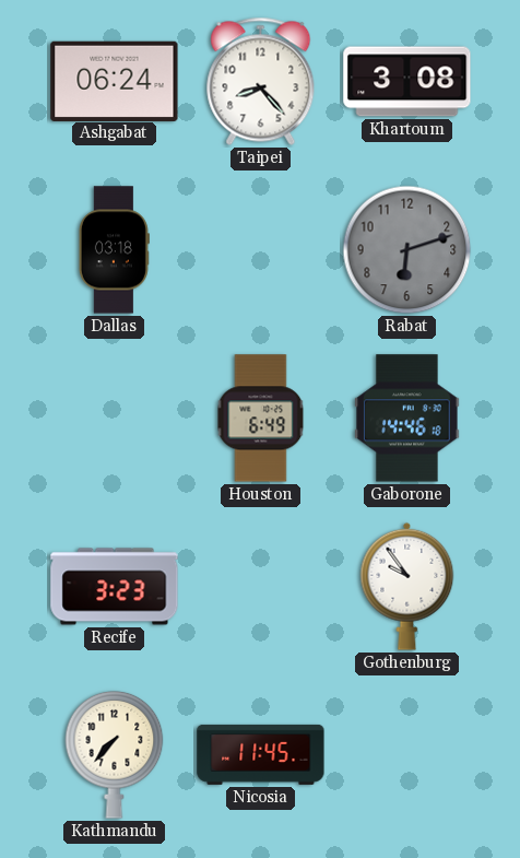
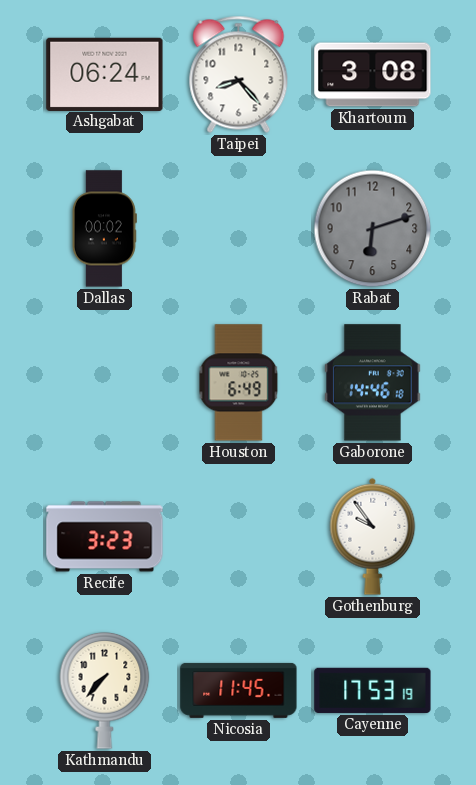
Dallas: 03:18 -> 00:02
Cayenne: none -> 17:53
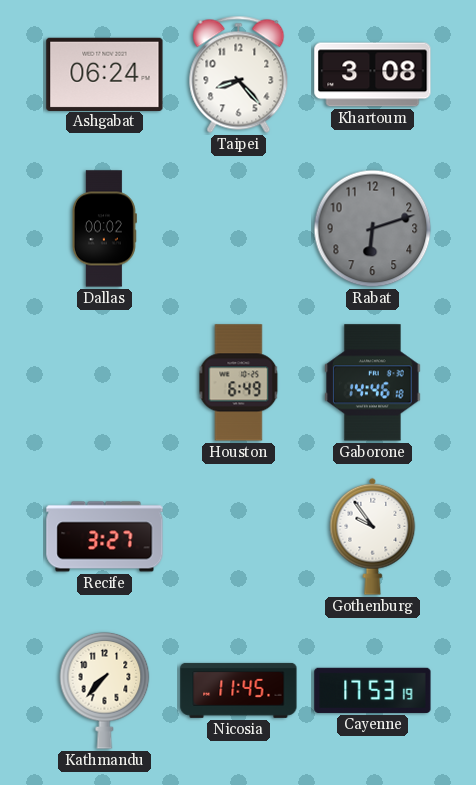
Recife: 3:23 -> 3:27
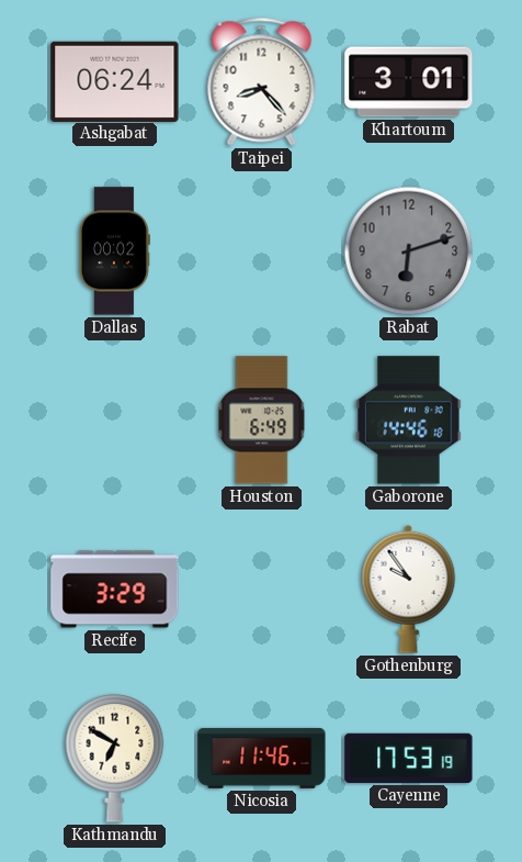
Khartoum: 3:08 -> 3:01
Recife: 3:27 -> 3:29
Kathmandu: 7:37 -> 6:50
Nicosia: 11:45 -> 11:46
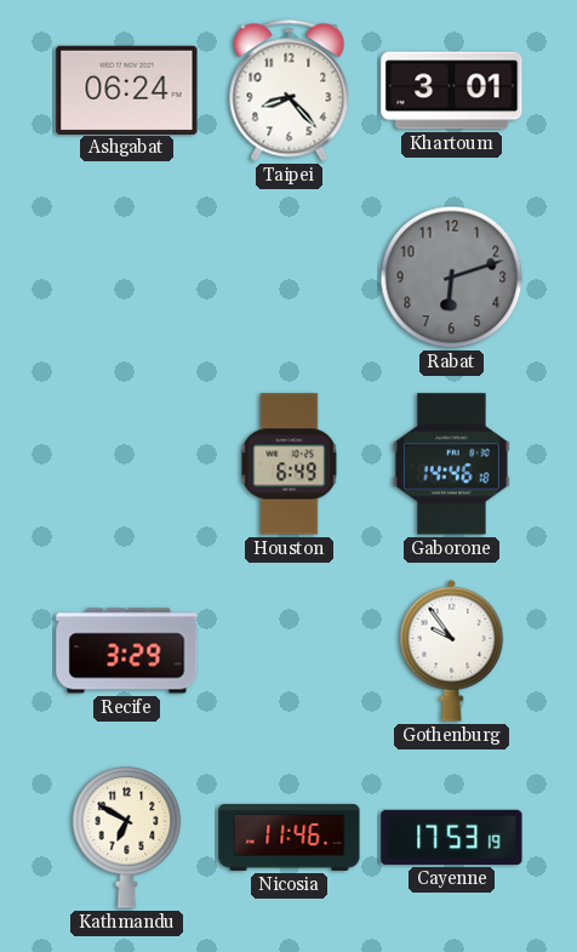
Dallas: 00:02 -> none
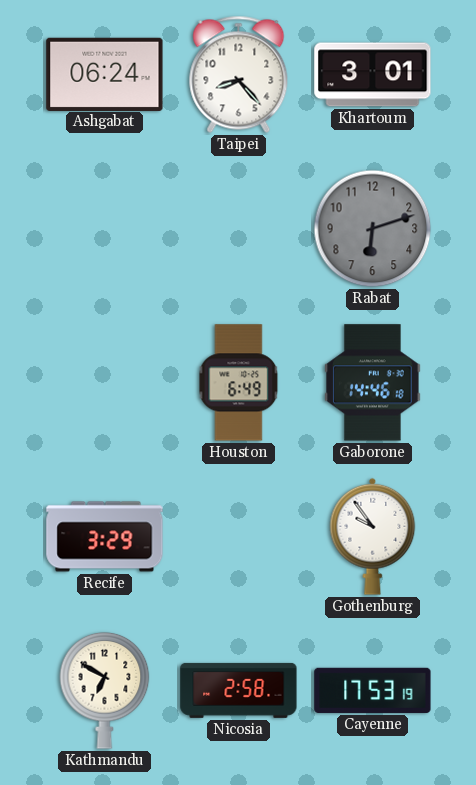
Nicosia: 11:46 -> 2:58
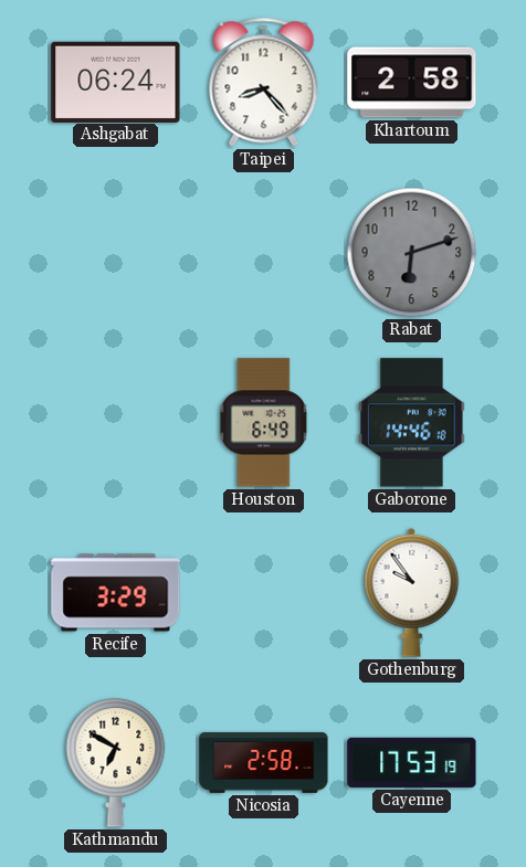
Khartoum: 3:01 -> 2:58
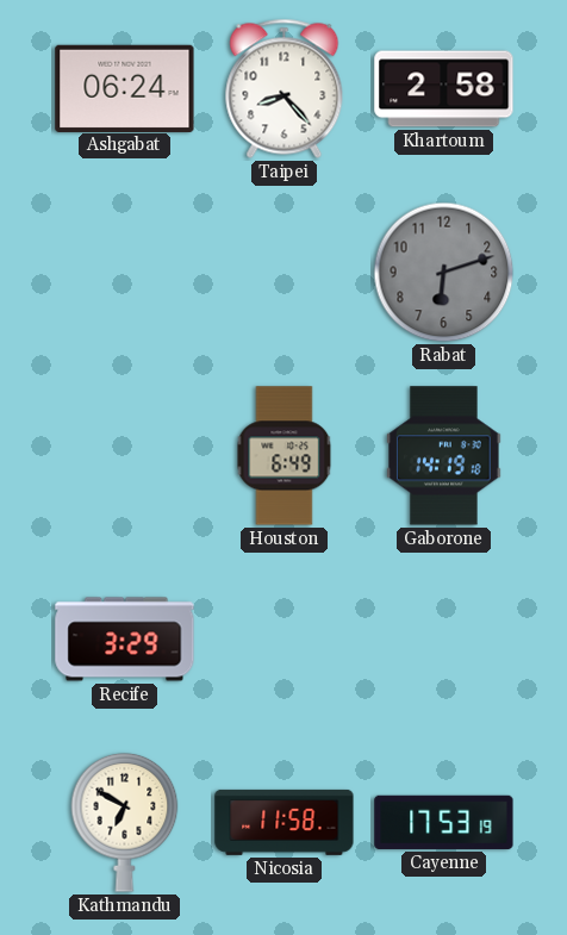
Gaborone: 14:46 -> 14:19
Gothenburg: 9:54 -> none
Nicosia: 2:58 -> 11:58
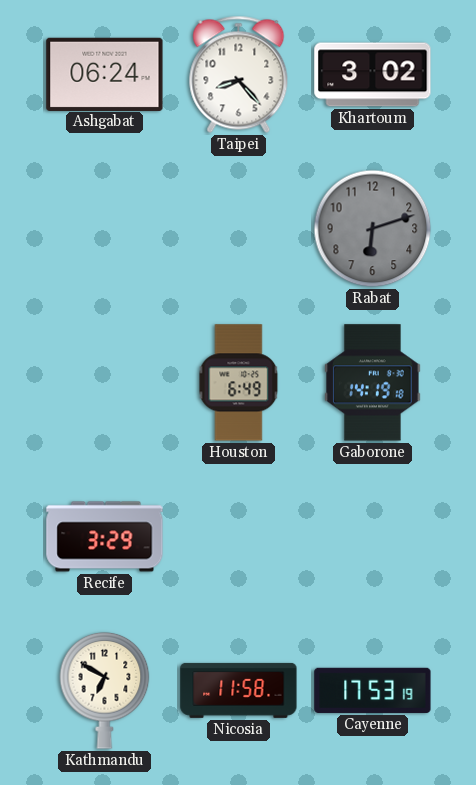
Khartoum: 2:58 -> 3:02
